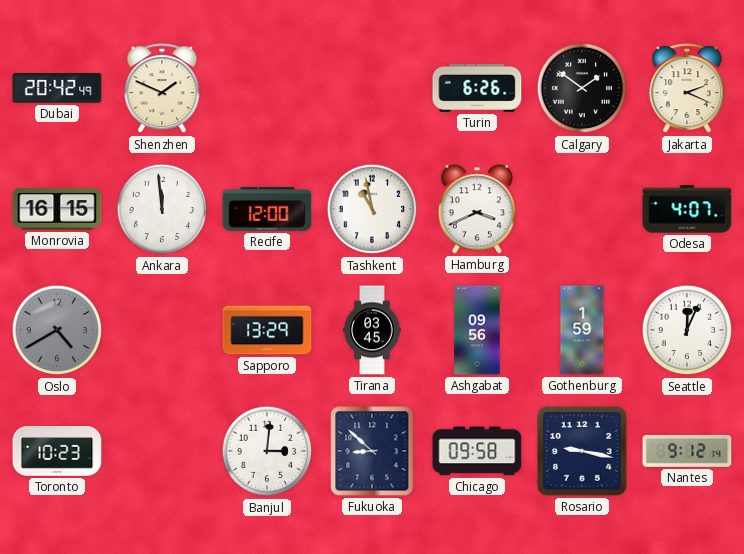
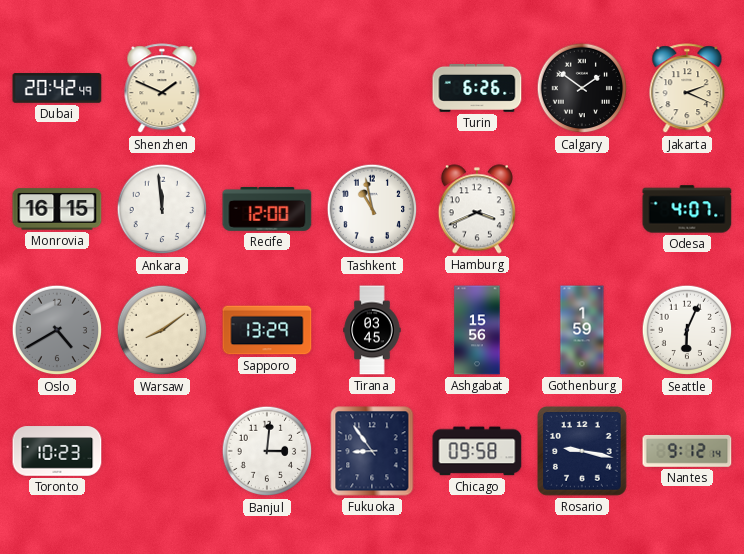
Warsaw: none -> 8:09
Ashgabat: 09:56 -> 15:56
Seattle: 12:04 -> 6:04
Fukuoka: 8:52 -> 8:54
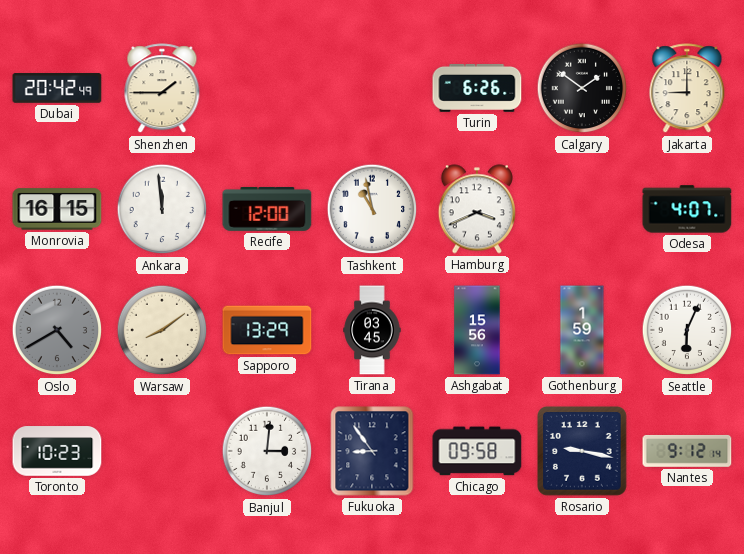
Shenzhen: 1:49 -> 1:45
Jakarta: 2:19 -> 9:00
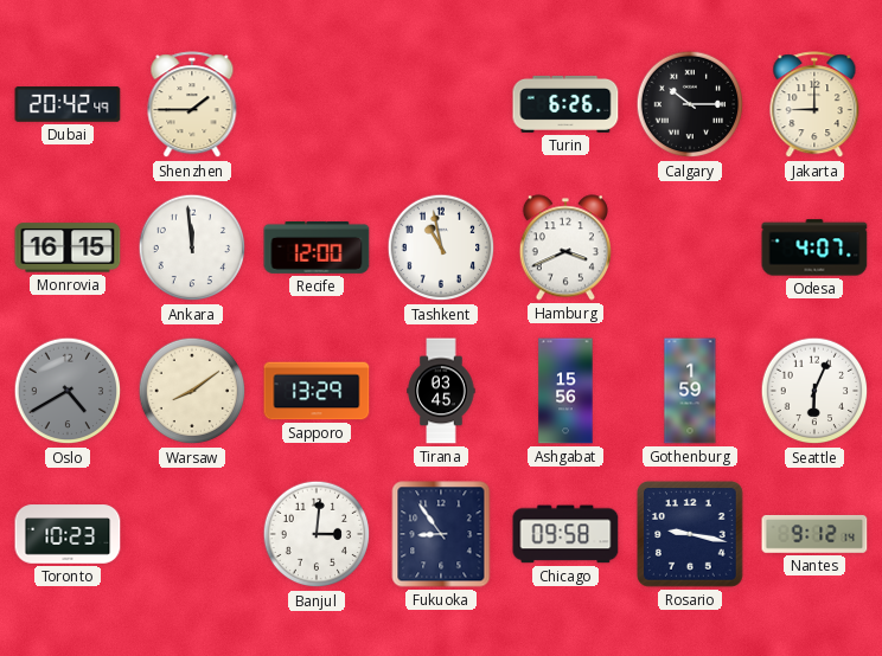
Calgary: 1:51 -> 10:15
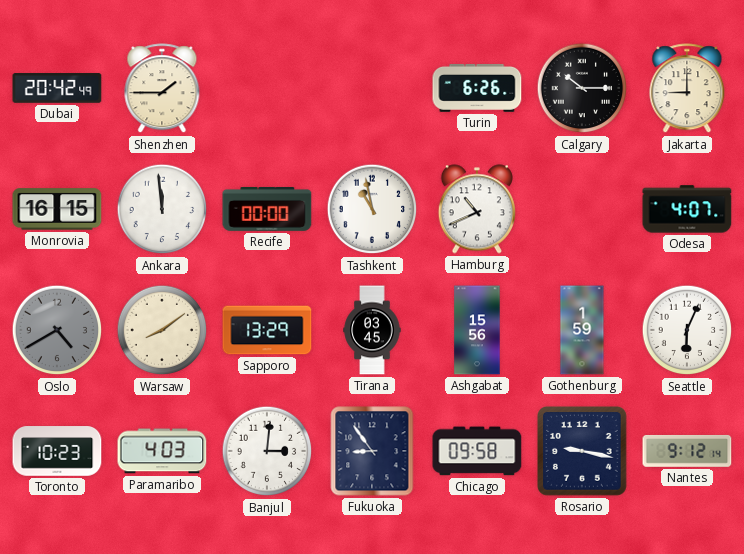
Recife: 12:00 -> 00:00
Hamburg: 3:41 -> 10:41
Paramaribo: none -> 4:03
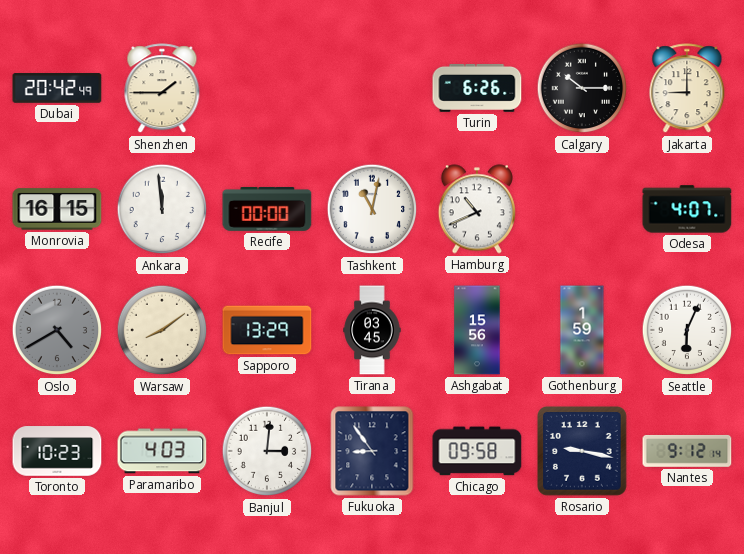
Tashkent: 10:58 -> 11:02
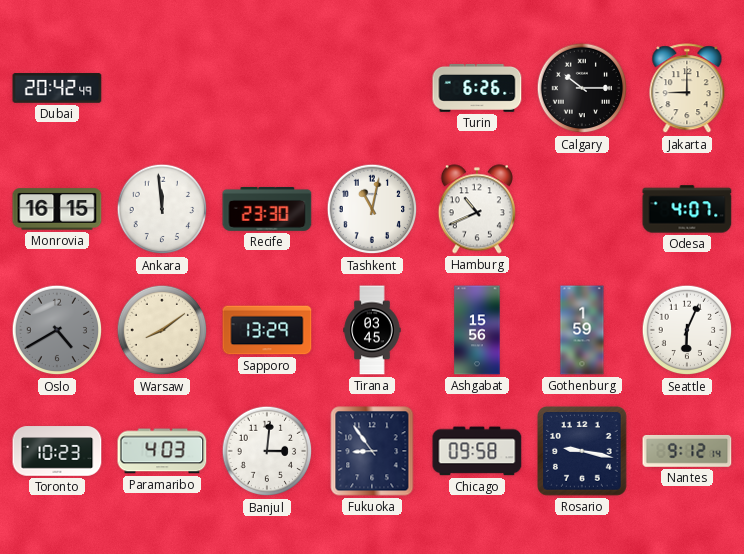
Shenzhen: 1:45 -> none
Recife: 00:00 -> 23:30
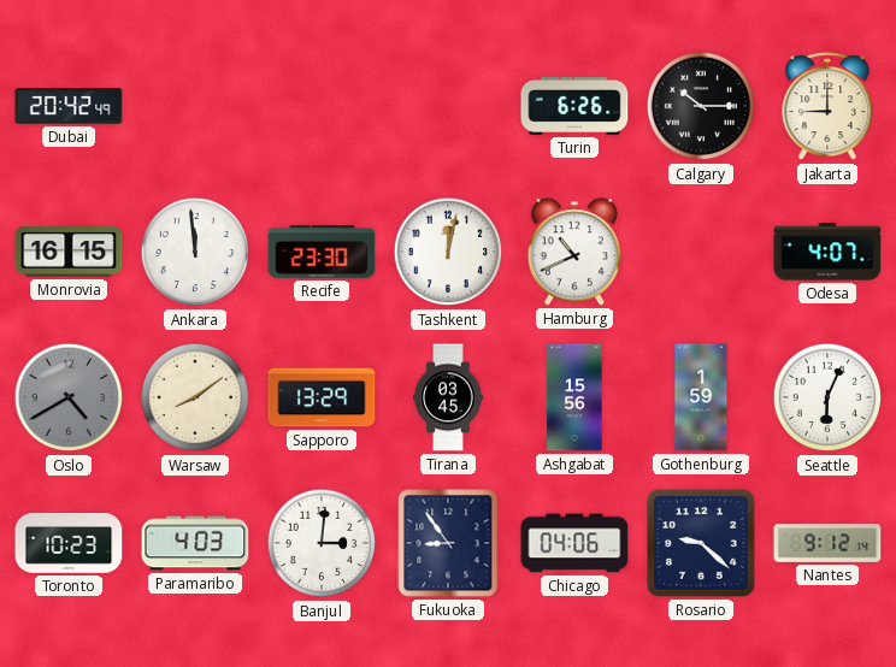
Tashkent: 11:02 -> 12:02
Chicago: 09:58 -> 04:06
Rosario: 9:17 -> 9:22
